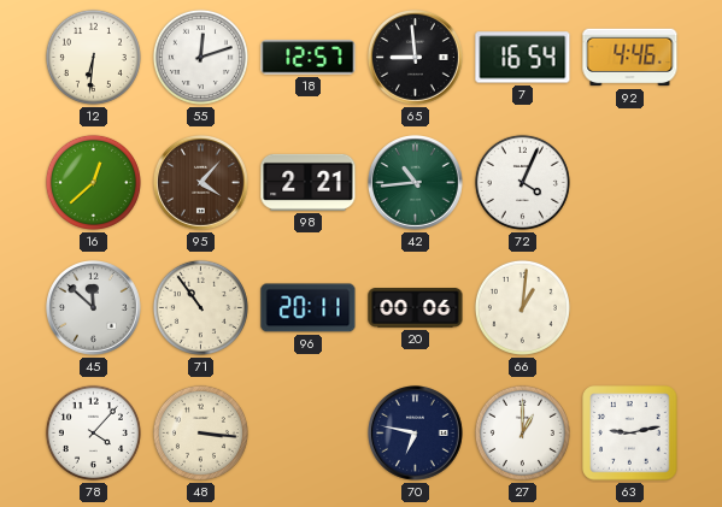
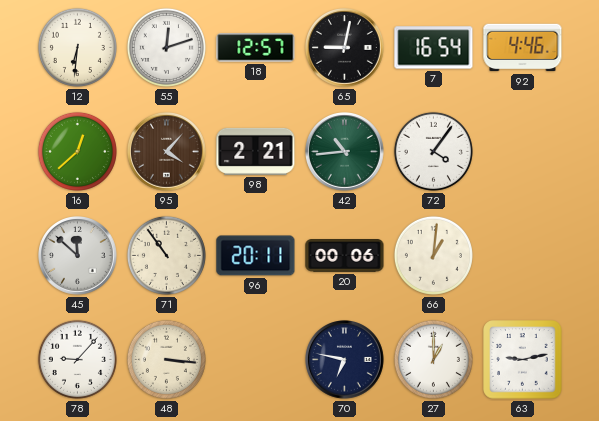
65: 8:59 -> 9:02
72: 4:04 -> 4:06
78: 4:07 -> 9:07
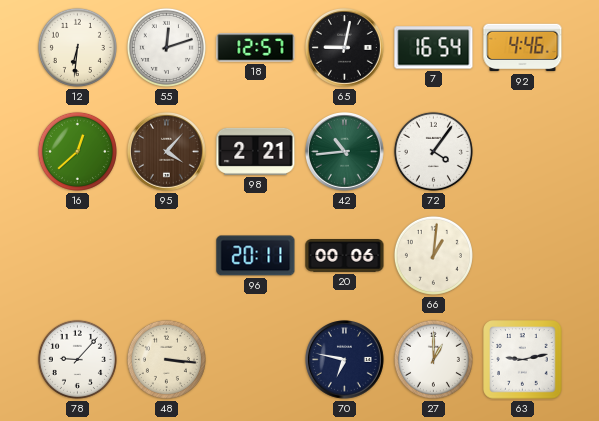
45: 11:52 -> none
71: 10:54 -> none
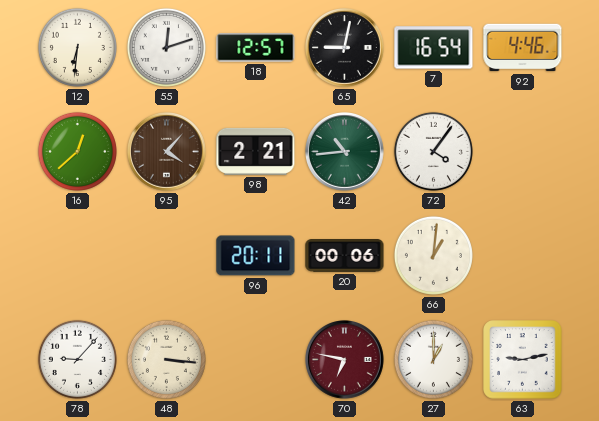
70 dial: navy -> burgundy
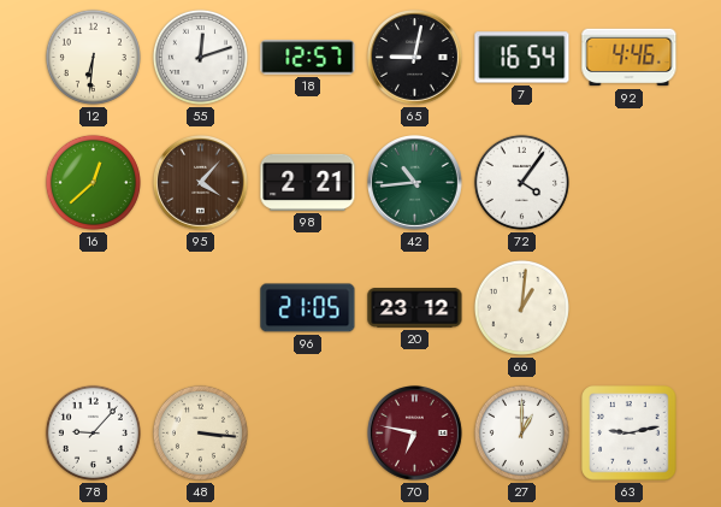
96: 20:11 -> 21:05
20: 00:06 -> 23:12
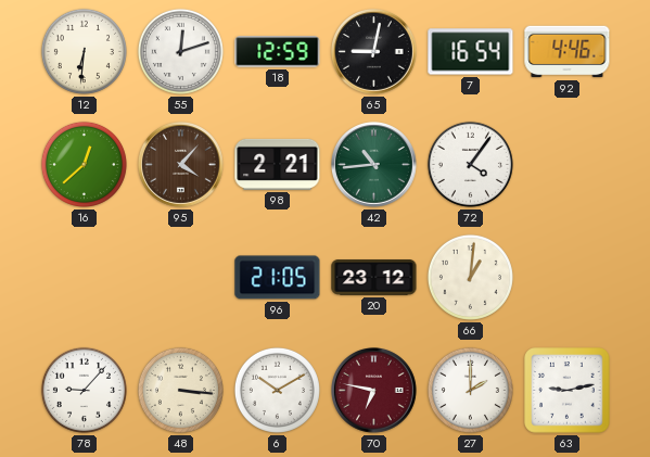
18: 12:57 -> 12:59
6: none -> 10:10
27: 1:00 -> 2:00
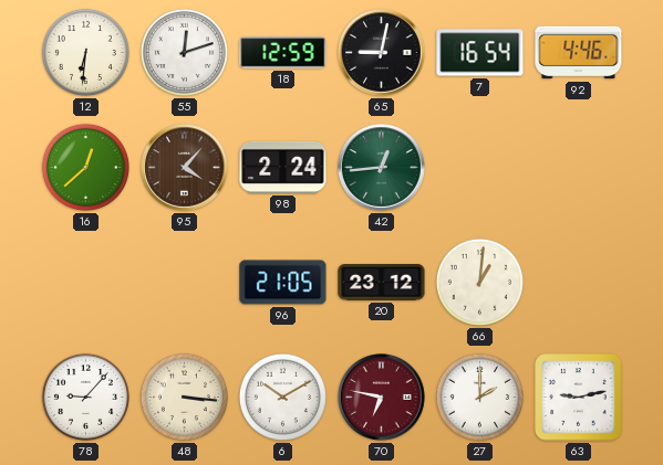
98: 2:21 -> 2:24
42: 10:44 -> 12:44
72: 4:06 -> none
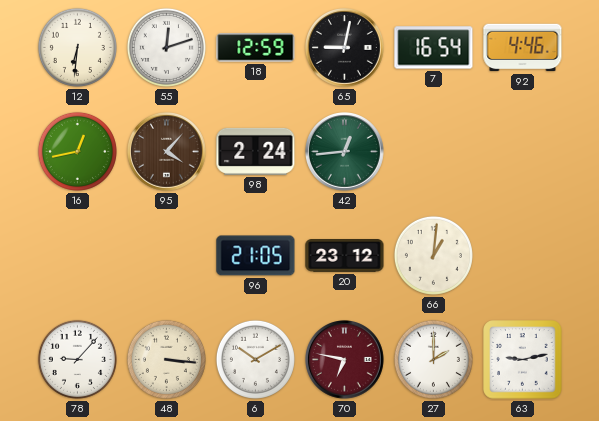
16: 12:38 -> 12:43
